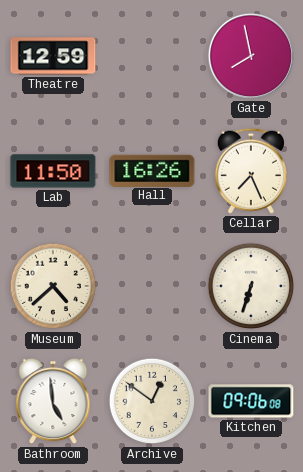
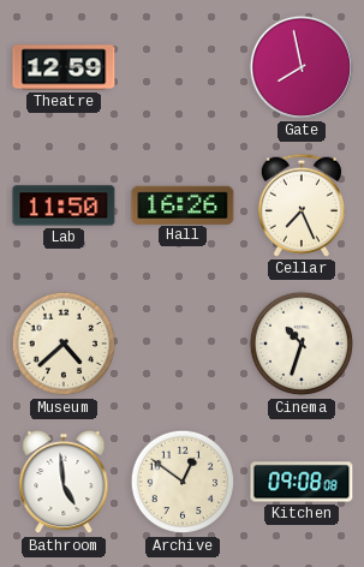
Cinema: 6:33 -> 10:33
Kitchen: 09:06 -> 09:08
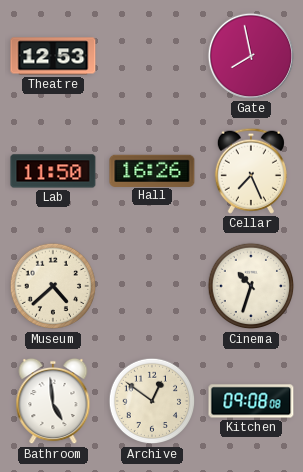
Theatre: 12:59 -> 12:53
